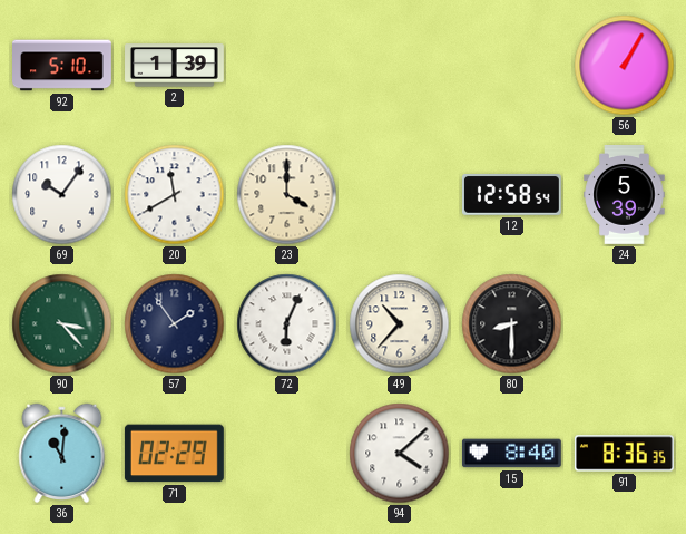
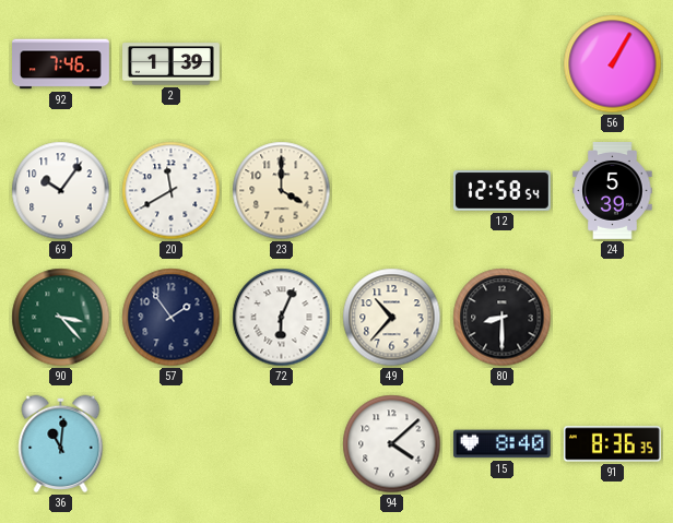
92: 5:10 -> 7:46
71: 02:29 -> none
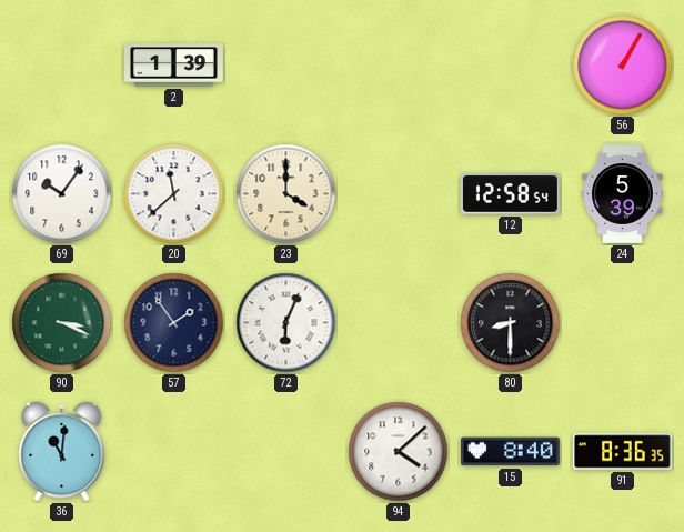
92: 7:46 -> none
20: 11:40 -> 11:38
90: 3:23 -> 3:19
49: 10:37 -> none
